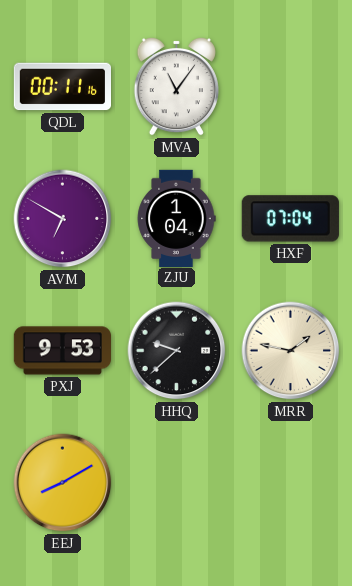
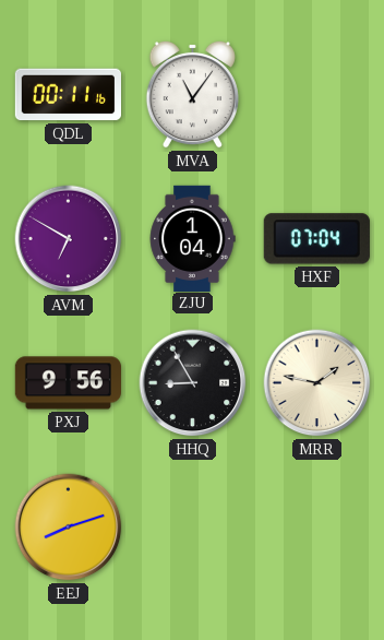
PXJ: 9:53 -> 9:56
HHQ: 9:38 -> 8:55
EEJ: 8:10 -> 8:12
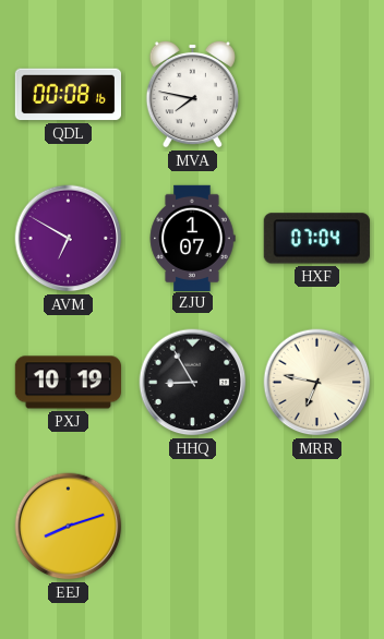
QDL: 00:11 -> 00:08
MVA: 11:06 -> 7:47
ZJU: 1:04 -> 1:07
PXJ: 9:56 -> 10:19
MRR: 1:47 -> 6:47
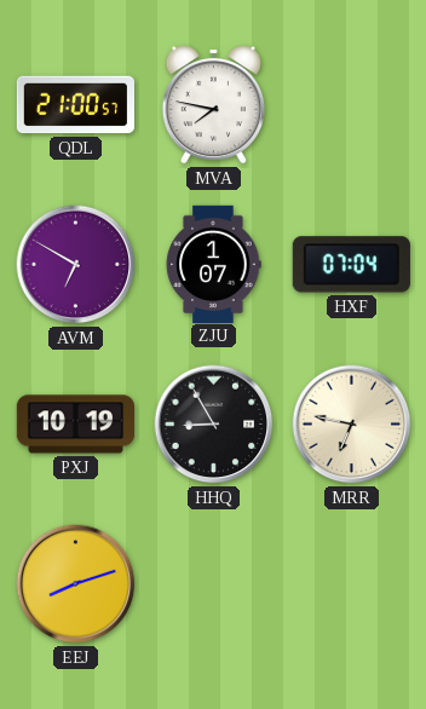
QDL: 00:08 -> 21:00
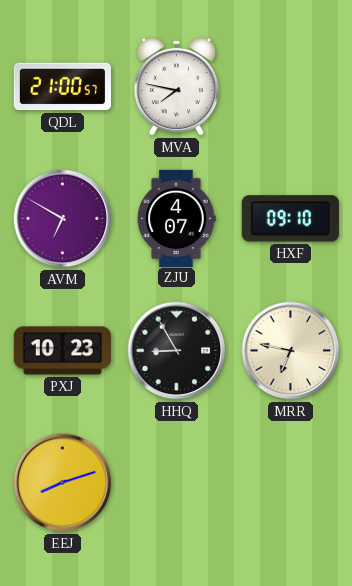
ZJU: 1:07 -> 4:07
HXF: 07:04 -> 09:10
PXJ: 10:19 -> 10:23
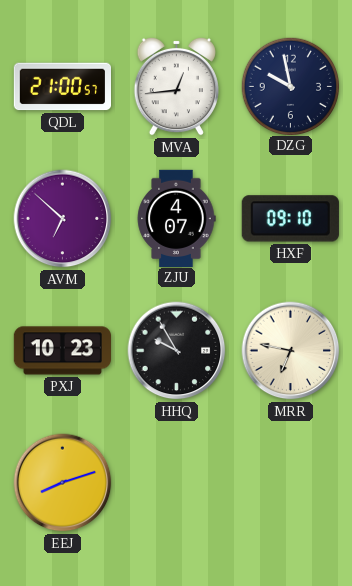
MVA: 7:47 -> 12:44
DZG: none -> 9:58
AVM: 6:50 -> 6:52
HHQ: 8:55 -> 9:55
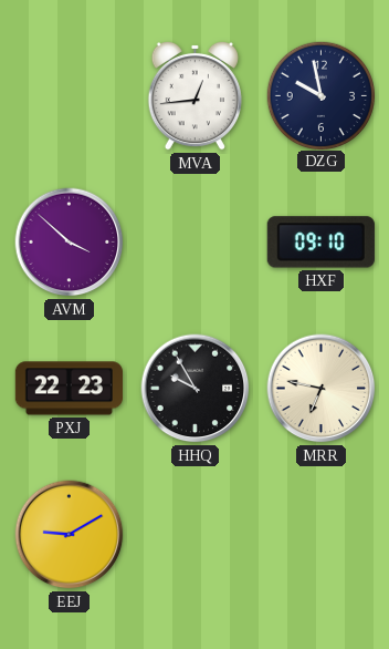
QDL: 21:00 -> none
AVM: 6:52 -> 3:52
ZJU: 4:07 -> none
PXJ: 10:23 -> 22:23
EEJ: 8:12 -> 9:10
